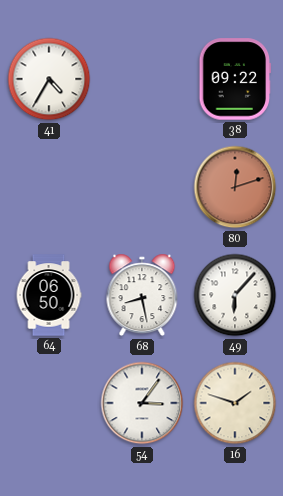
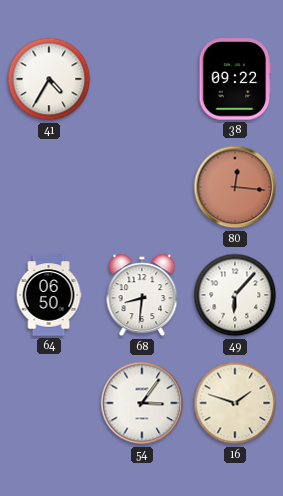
80: 12:12 -> 12:16
68: 8:28 -> 8:31
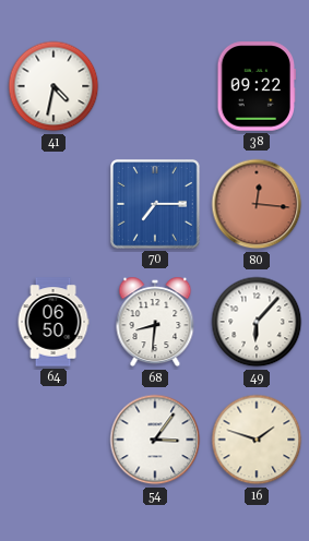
41: 4:35 -> 4:32
70: none -> 7:15
